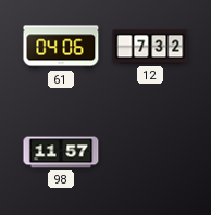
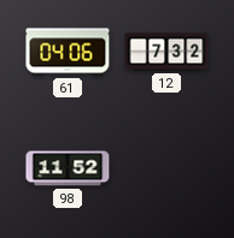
98: 11:57 -> 11:52
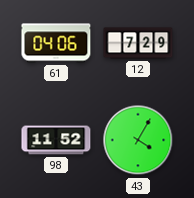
12: 7:32 -> 7:29
43: none -> 4:05
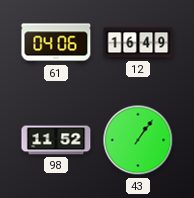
12: 7:29 -> 16:49
43: 4:05 -> 1:06
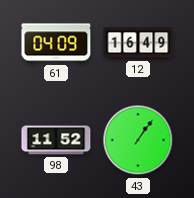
61: 04:06 -> 04:09
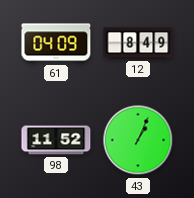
12: 16:49 -> 8:49
43: 1:06 -> 1:04
